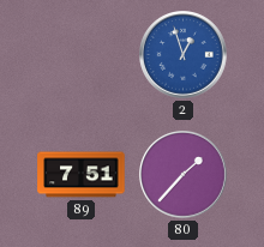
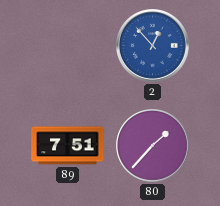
2: 12:57 -> 12:53
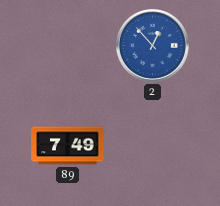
89: 7:51 -> 7:49
80: 1:37 -> none
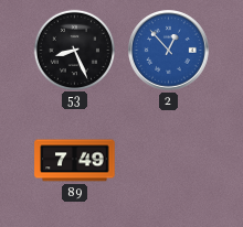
53: none -> 8:26
